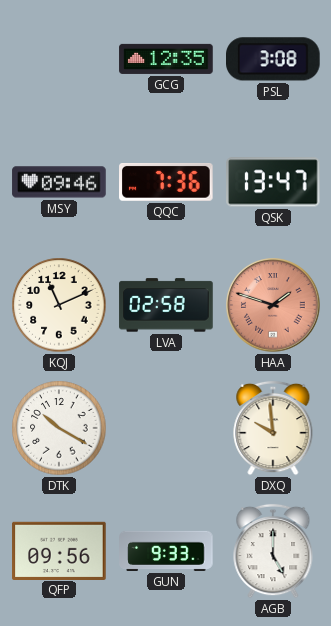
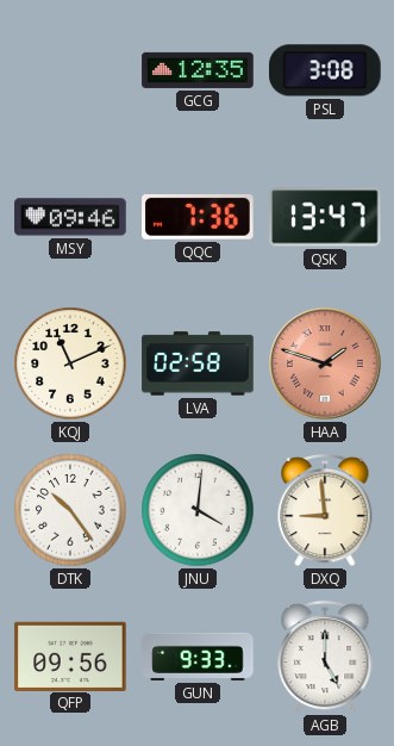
DTK: 10:20 -> 10:24
JNU: none -> 4:01
DXQ: 9:59 -> 8:59
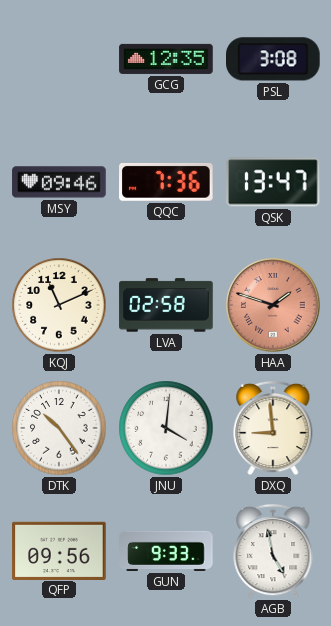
AGB: 5:00 -> 4:58
